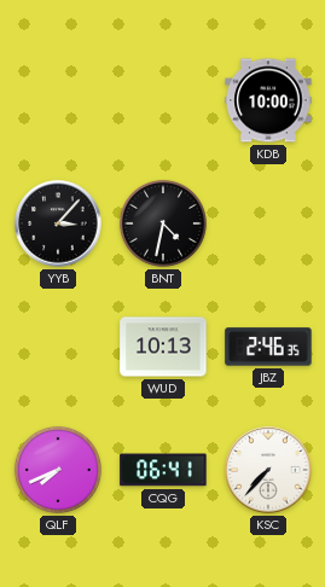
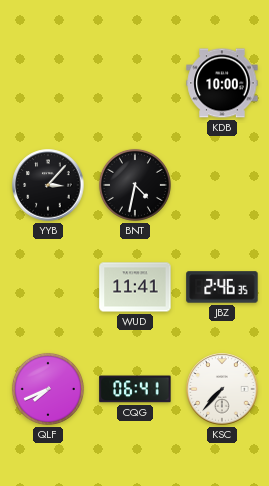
WUD: 10:13 -> 11:41
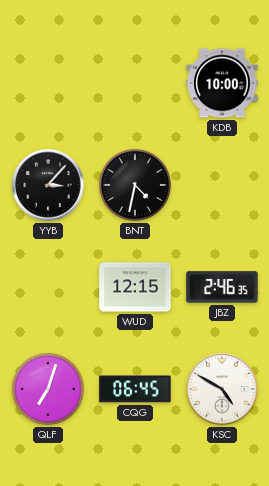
WUD: 11:41 -> 12:15
QLF: 7:41 -> 7:03
CQG: 06:41 -> 06:45
KSC: 7:37 -> 4:50
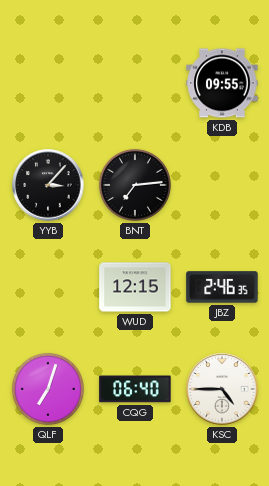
KDB: 10:00 -> 09:55
BNT: 4:32 -> 7:14
CQG: 06:45 -> 06:40
KSC: 4:50 -> 4:45
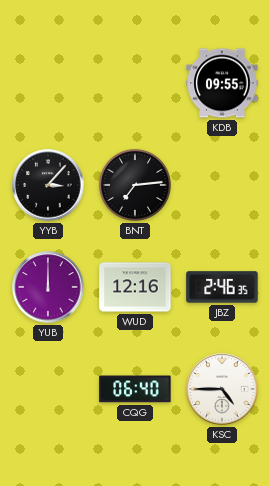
YUB: none -> 12:00
WUD: 12:15 -> 12:16
QLF: 7:03 -> none
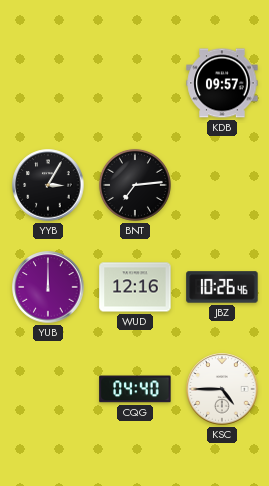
KDB: 09:55 -> 09:57
YYB: 3:07 -> 3:05
JBZ: 2:46 -> 10:26
CQG: 06:40 -> 04:40
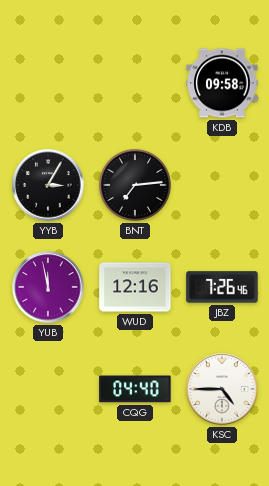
KDB: 09:57 -> 09:58
YUB: 12:00 -> 11:58
JBZ: 10:26 -> 7:26
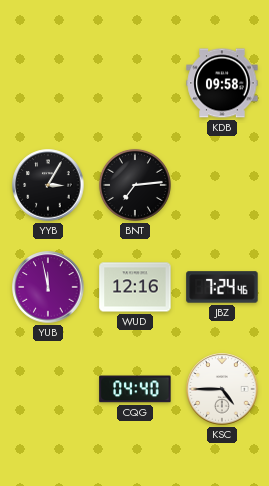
JBZ: 7:26 -> 7:24
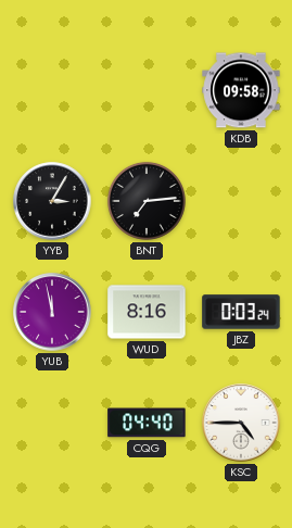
WUD: 12:16 -> 8:16
JBZ: 7:24 -> 0:03
